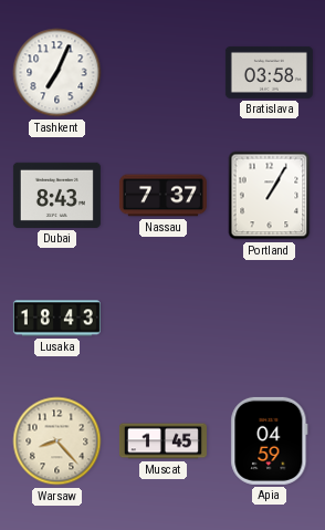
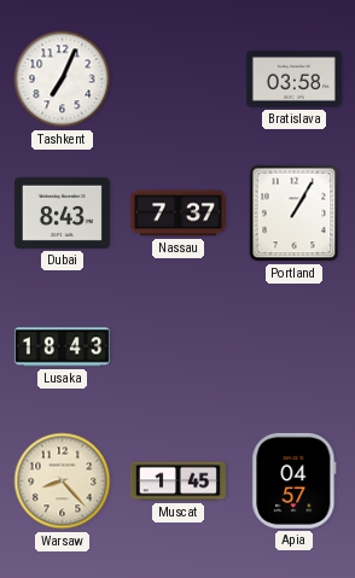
Apia: 04:59 -> 04:57
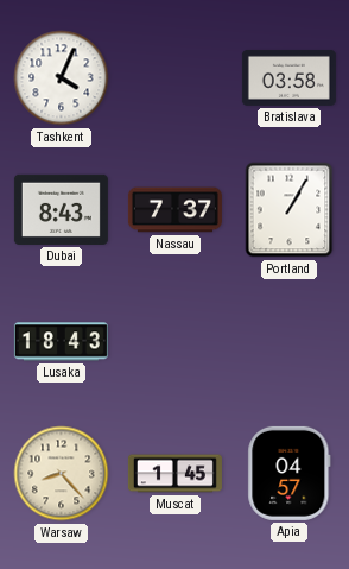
Tashkent: 7:04 -> 4:04
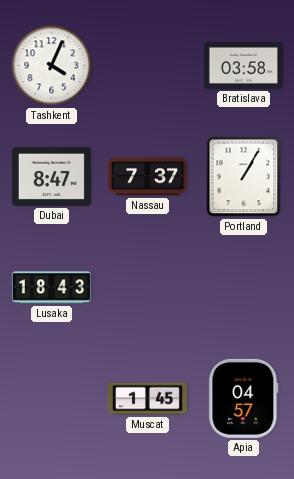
Dubai: 8:43 -> 8:47
Warsaw: 8:23 -> none
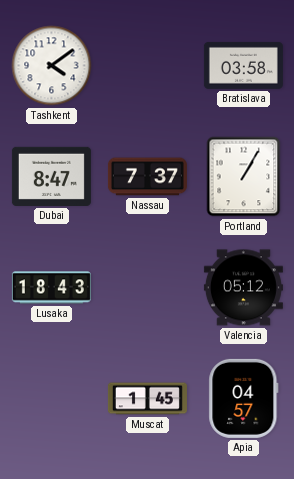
Tashkent: 4:04 -> 4:09
Valencia: none -> 05:12
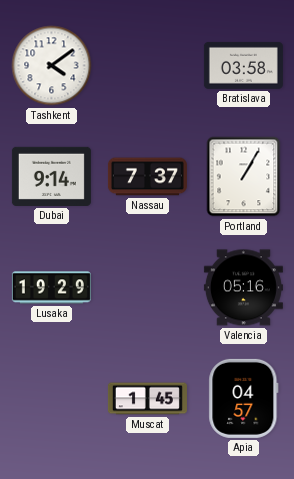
Dubai: 8:47 -> 9:14
Lusaka: 18:43 -> 19:29
Valencia: 05:12 -> 05:16
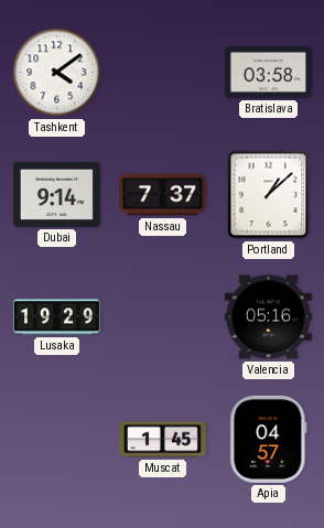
Portland: 1:05 -> 1:08
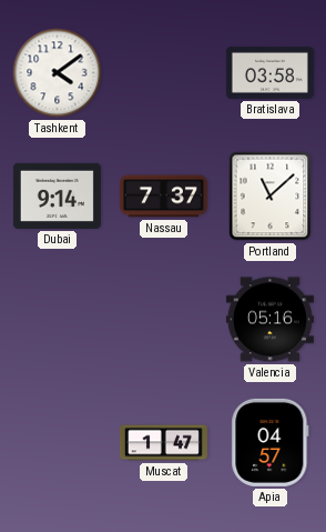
Portland: 1:08 -> 11:08
Lusaka: 19:29 -> none
Muscat: 1:45 -> 1:47
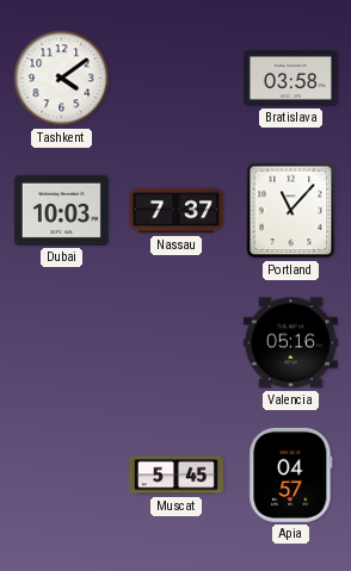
Dubai: 9:14 -> 10:03
Portland: 11:08 -> 11:07
Muscat: 1:47 -> 5:45
